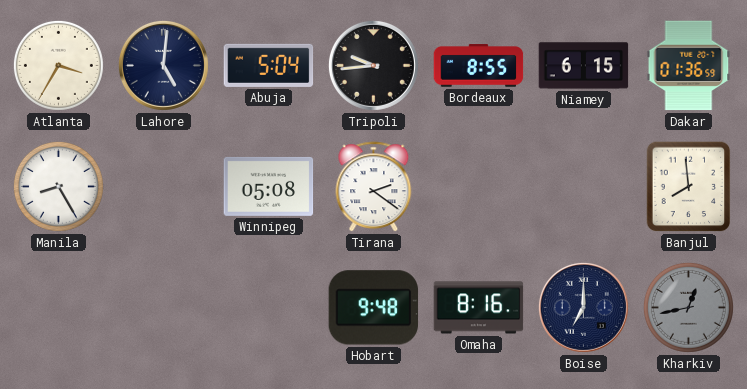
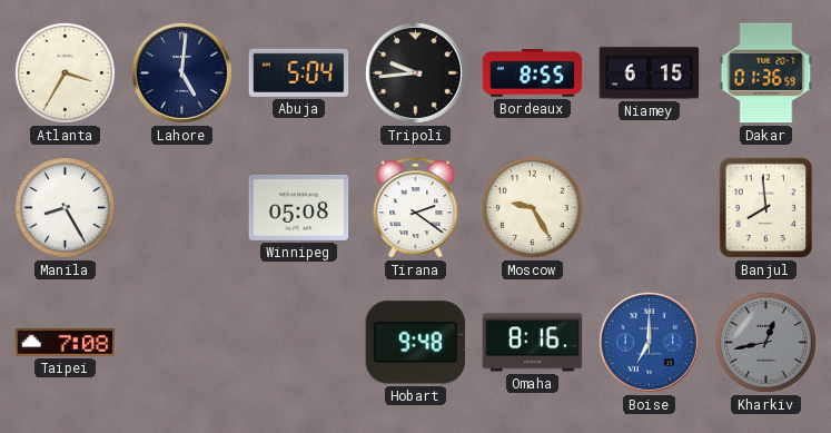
Moscow: none -> 9:25
Taipei: none -> 7:08
Boise dial: navy -> blue
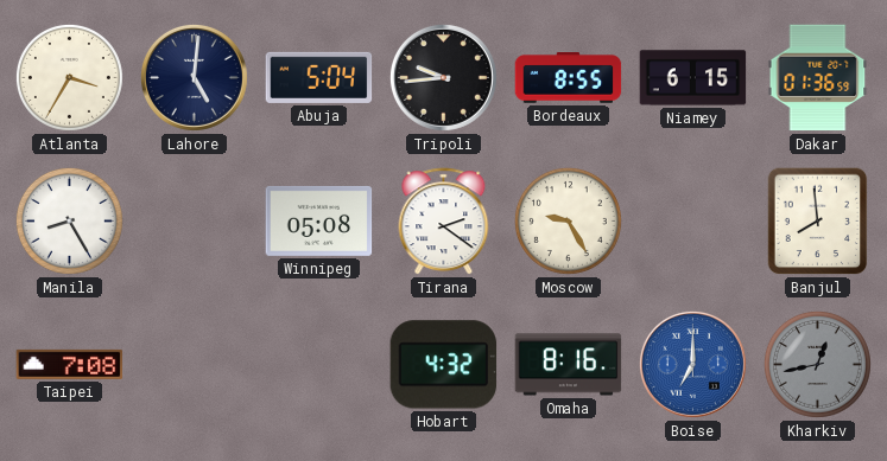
Hobart: 9:48 -> 4:32
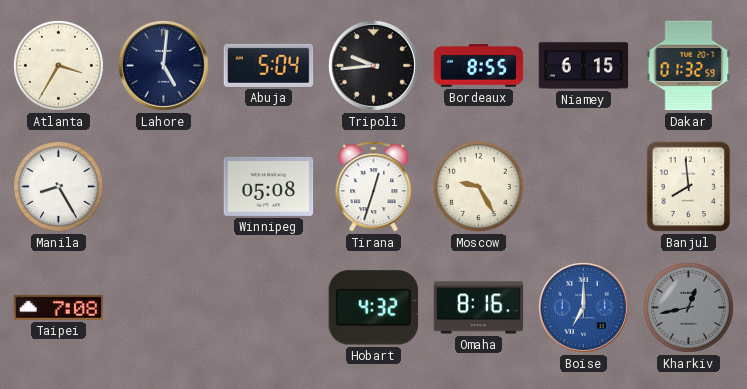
Dakar: 01:36 -> 01:32
Tirana: 2:21 -> 12:33
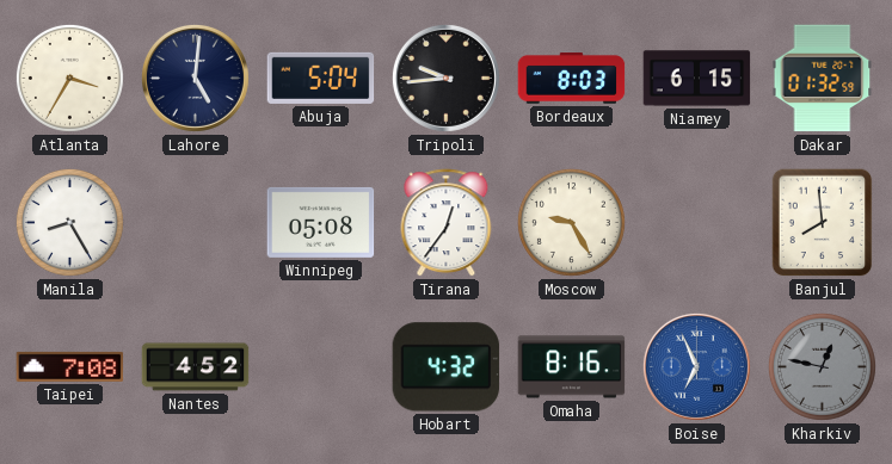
Bordeaux: 8:55 -> 8:03
Tirana: 12:33 -> 12:36
Nantes: none -> 4:52
Boise: 7:00 -> 6:56
Kharkiv: 12:43 -> 12:47
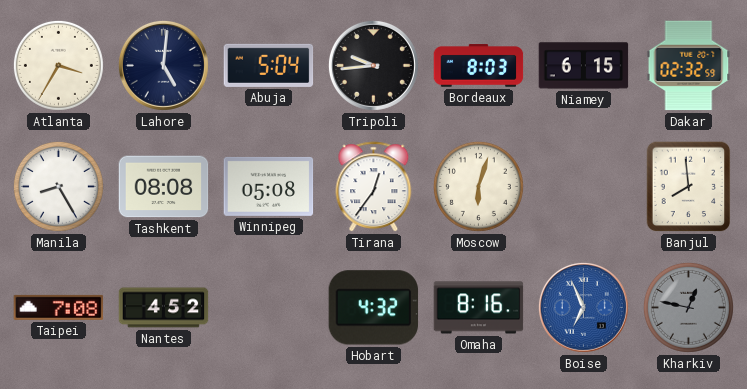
Dakar: 01:32 -> 02:32
Tashkent: none -> 08:08
Moscow: 9:25 -> 6:03
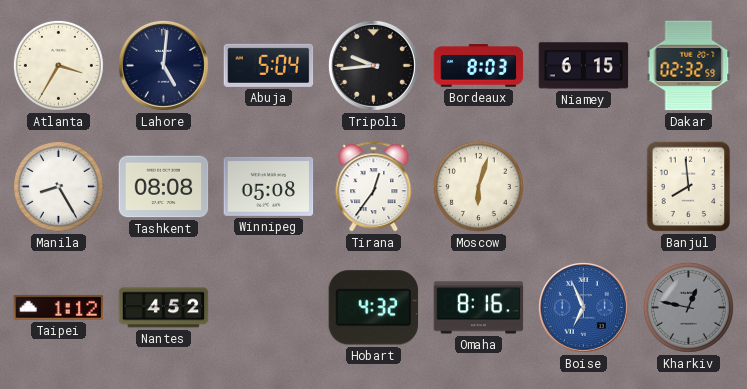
Taipei: 7:08 -> 1:12
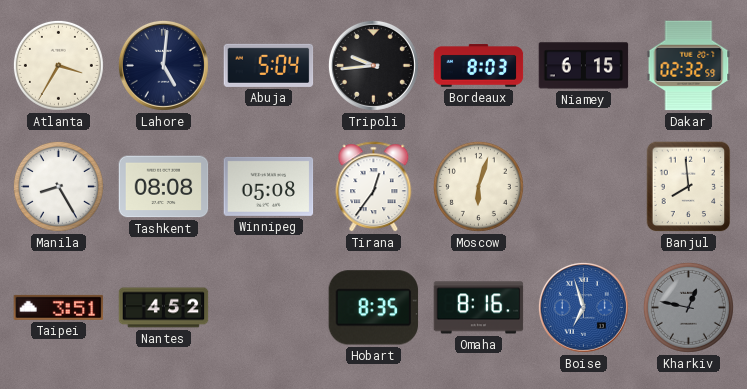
Taipei: 1:12 -> 3:51
Hobart: 4:32 -> 8:35
Boise: 6:56 -> 6:57
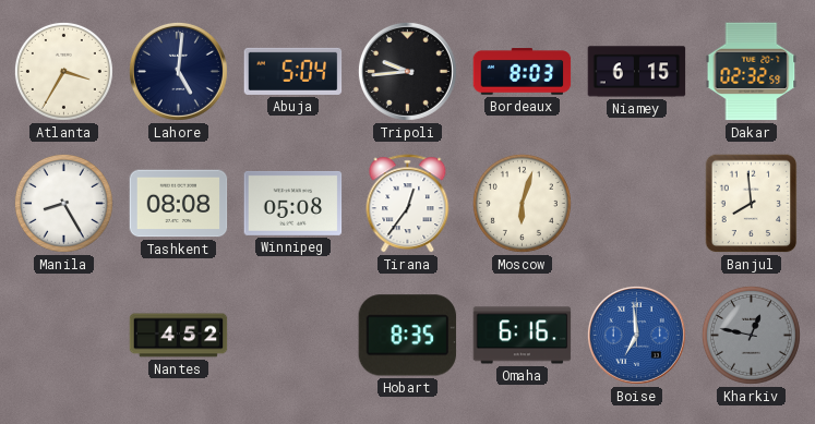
Taipei: 3:51 -> none
Omaha: 8:16 -> 6:16
Boise: 6:57 -> 6:59
